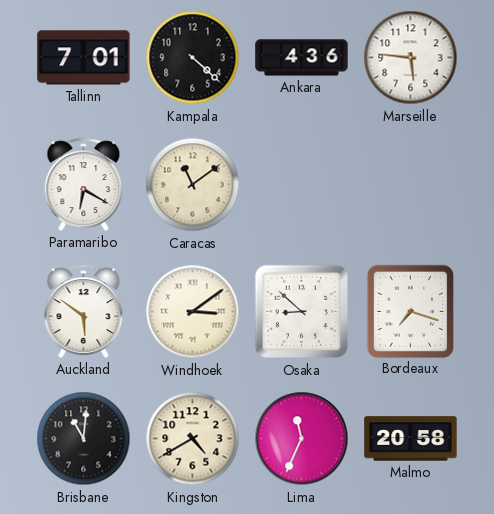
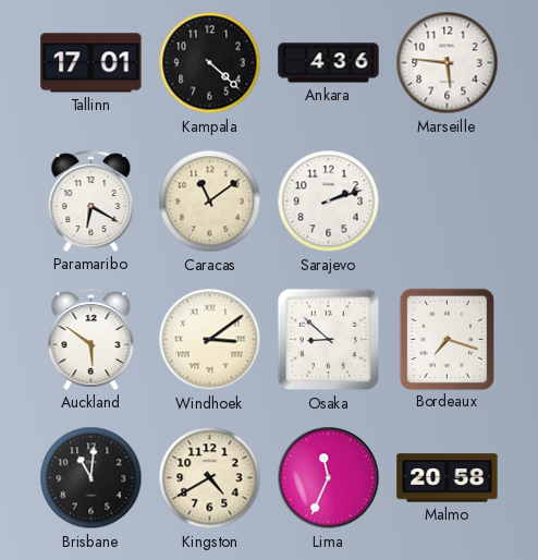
Tallinn: 7:01 -> 17:01
Sarajevo: none -> 2:12
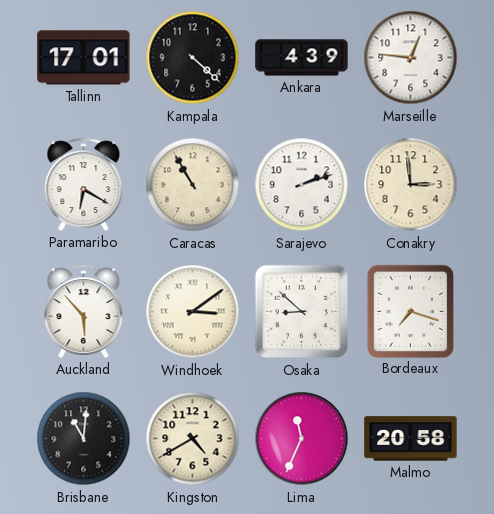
Ankara: 4:36 -> 4:39
Marseille: 5:46 -> 12:46
Caracas: 11:09 -> 10:55
Conakry: none -> 2:59
Auckland: 5:51 -> 5:53
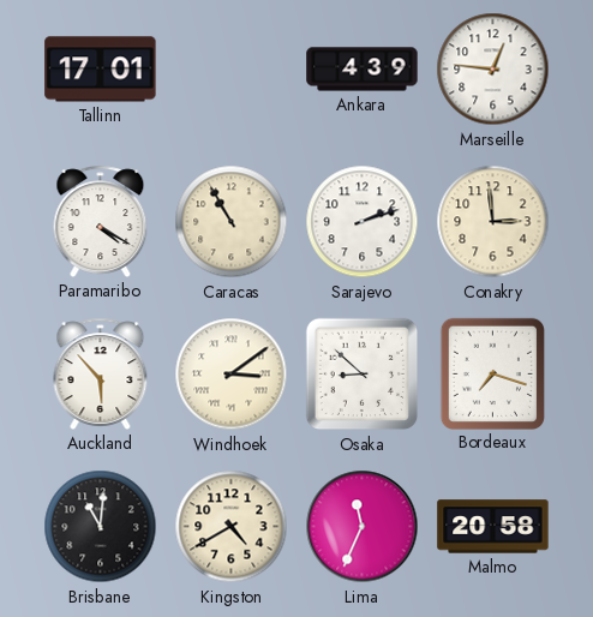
Kampala: 4:22 -> none
Paramaribo: 6:20 -> 4:20
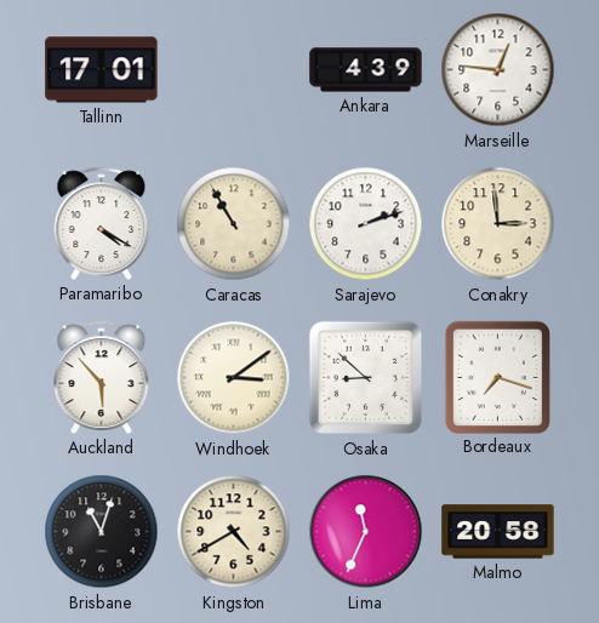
Brisbane: 11:01 -> 11:03
